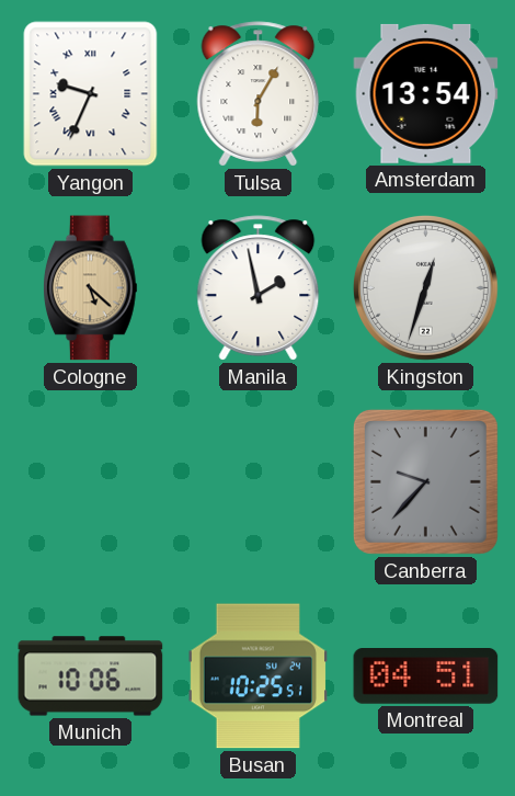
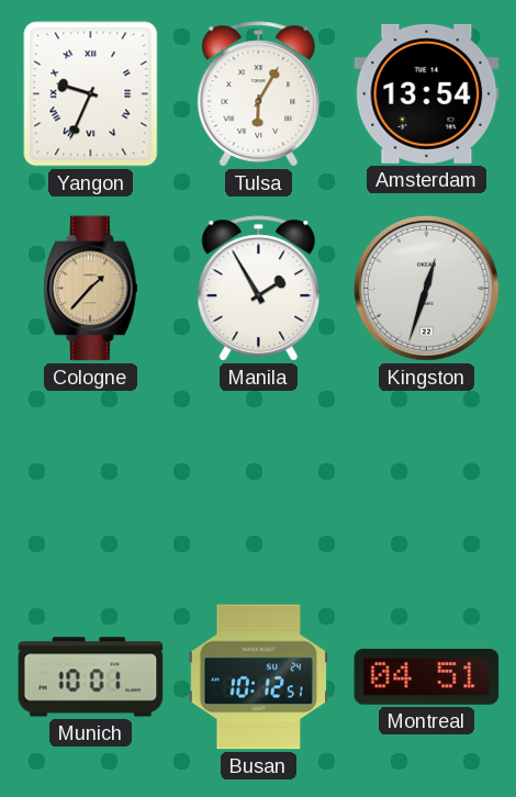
Cologne: 5:22 -> 1:37
Manila: 1:58 -> 1:55
Canberra: 9:37 -> none
Munich: 10:06 -> 10:01
Busan: 10:25 -> 10:12
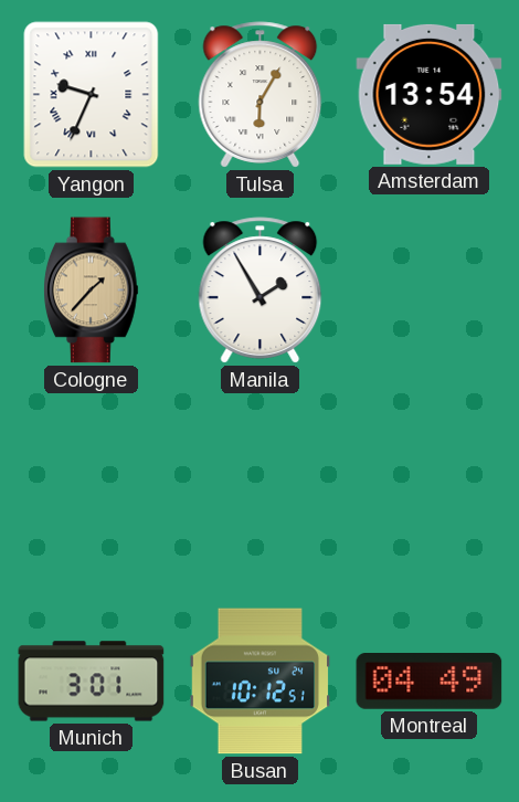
Kingston: 12:33 -> none
Munich: 10:01 -> 3:01
Montreal: 04:51 -> 04:49
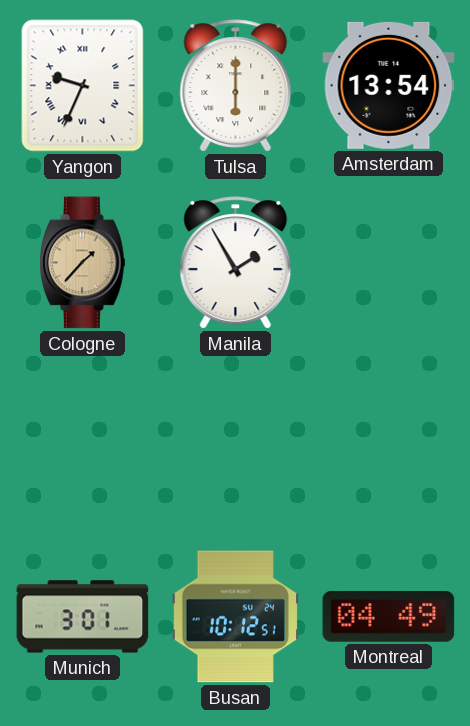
Tulsa: 6:05 -> 6:00
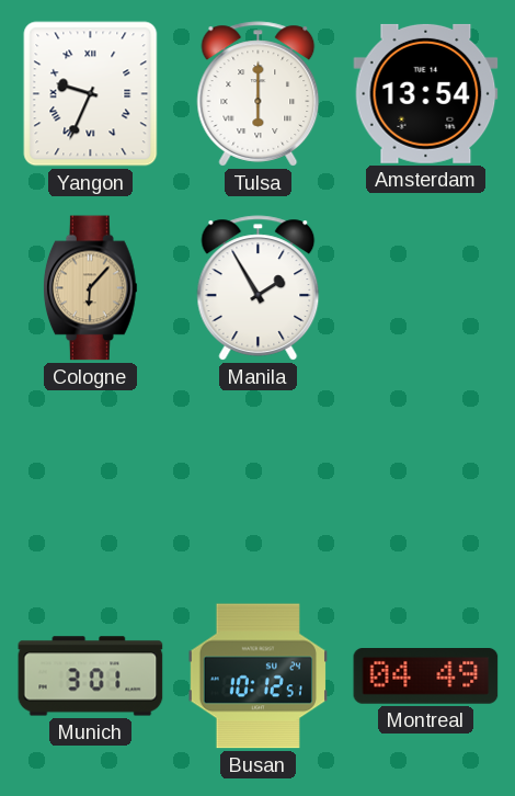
Cologne: 1:37 -> 6:07
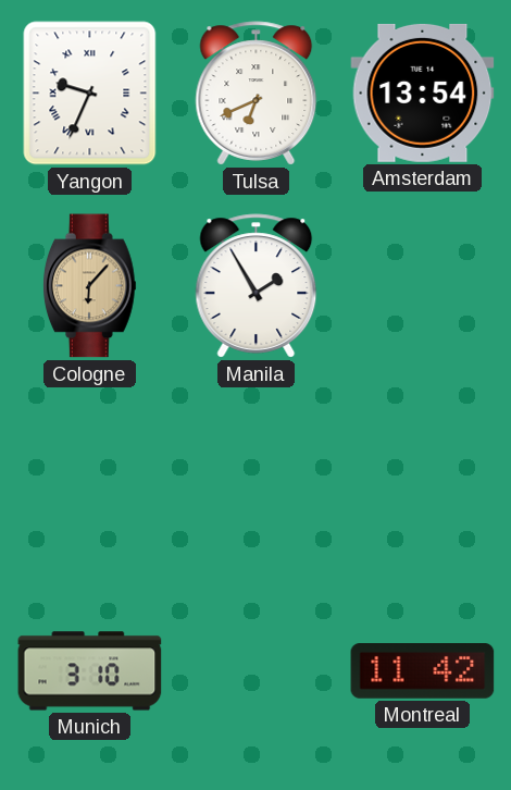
Tulsa: 6:00 -> 6:41
Munich: 3:01 -> 3:10
Busan: 10:12 -> none
Montreal: 04:49 -> 11:42
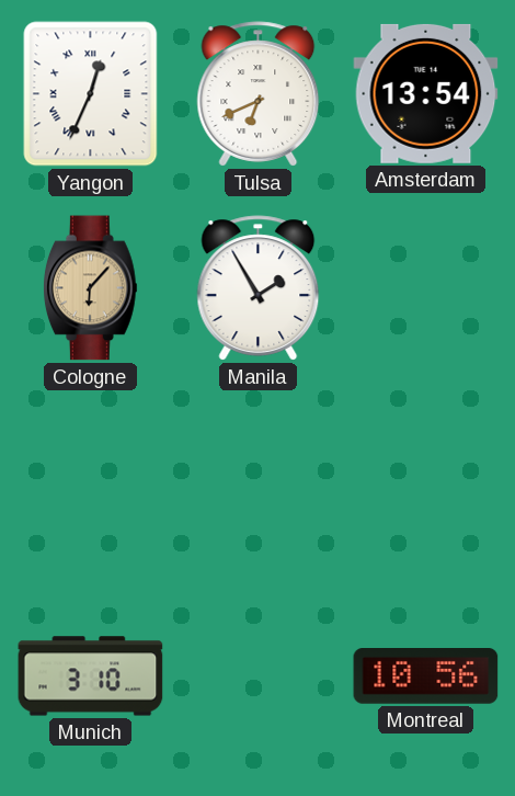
Yangon: 9:34 -> 12:34
Montreal: 11:42 -> 10:56
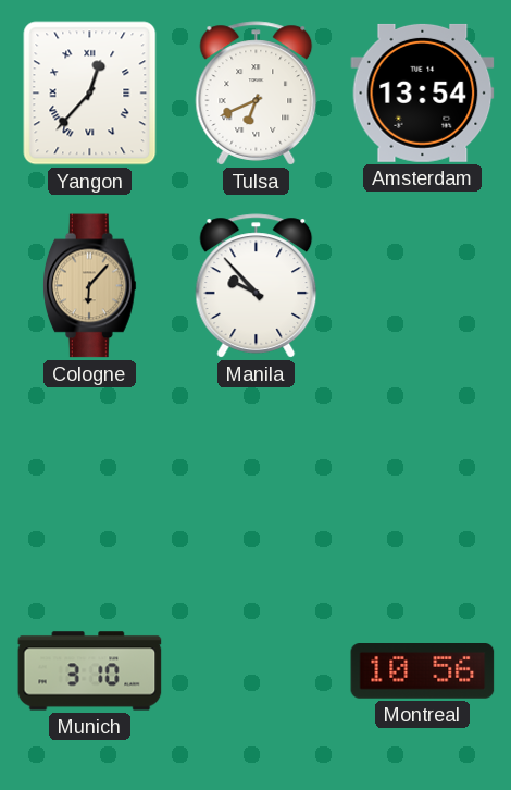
Yangon: 12:34 -> 12:37
Manila: 1:55 -> 9:53
